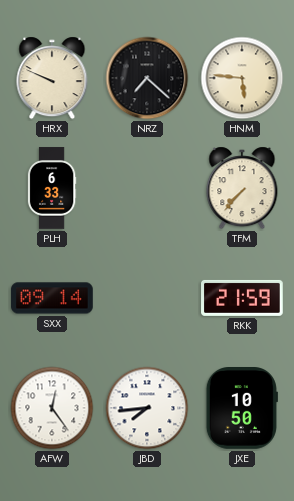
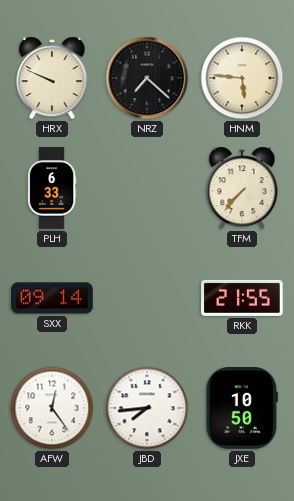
RKK: 21:59 -> 21:55
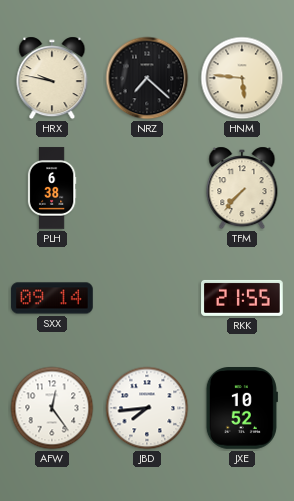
HRX: 9:49 -> 9:47
PLH: 6:33 -> 6:38
JXE: 10:50 -> 10:52
